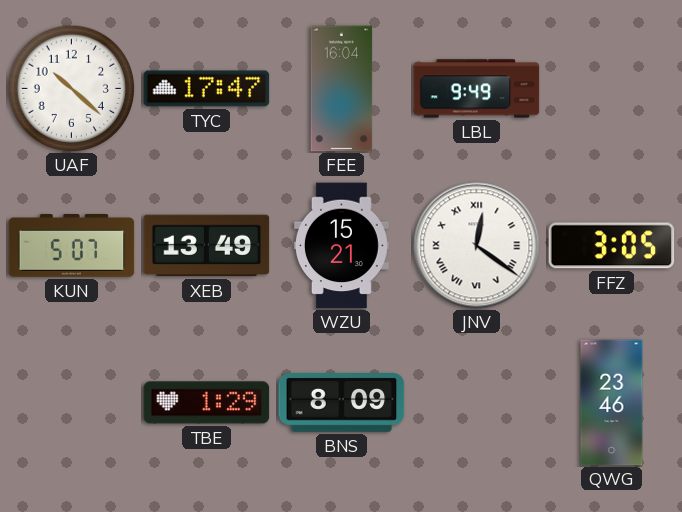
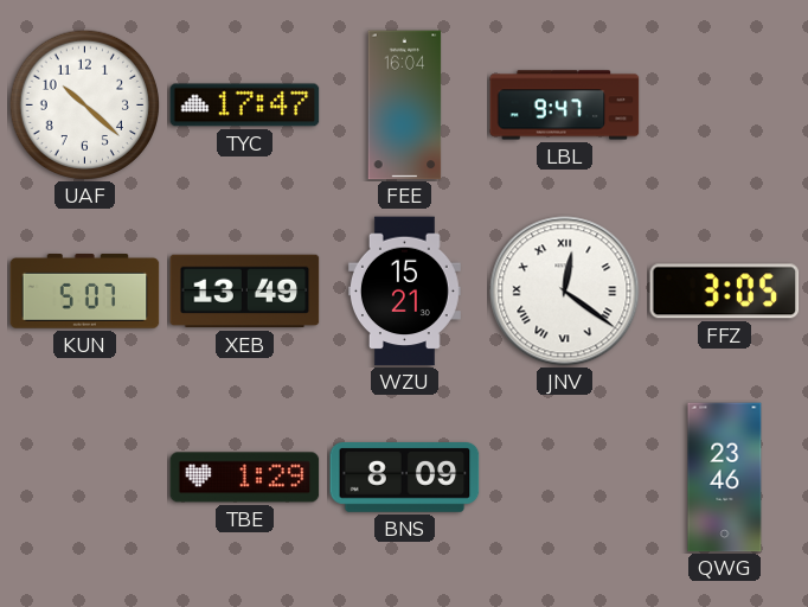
LBL: 9:49 -> 9:47
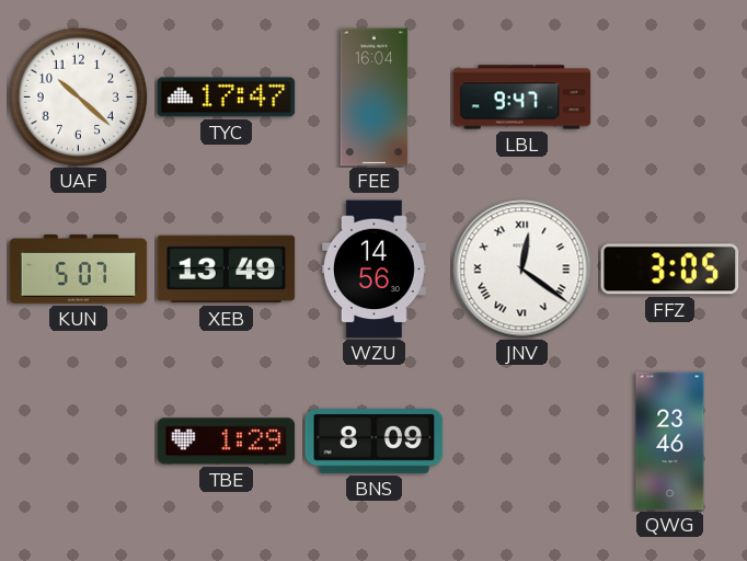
WZU: 15:21 -> 14:56
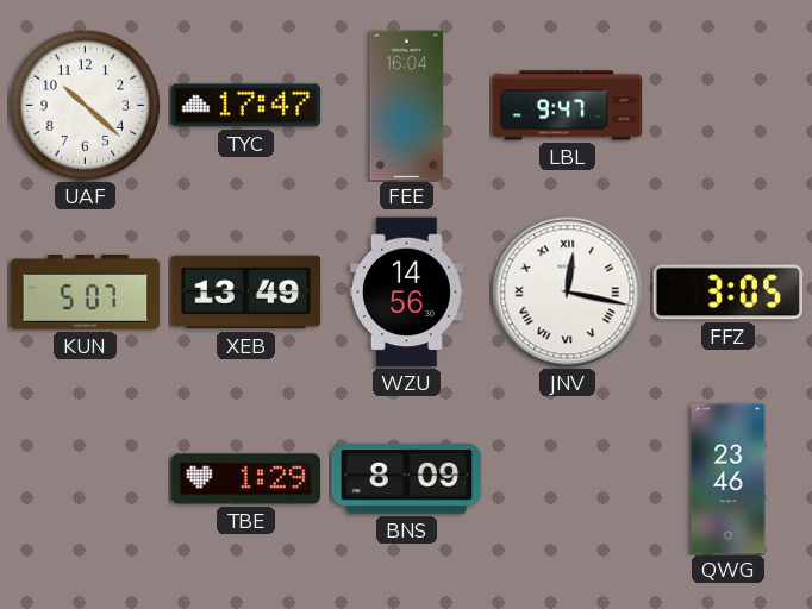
JNV: 12:21 -> 12:17
